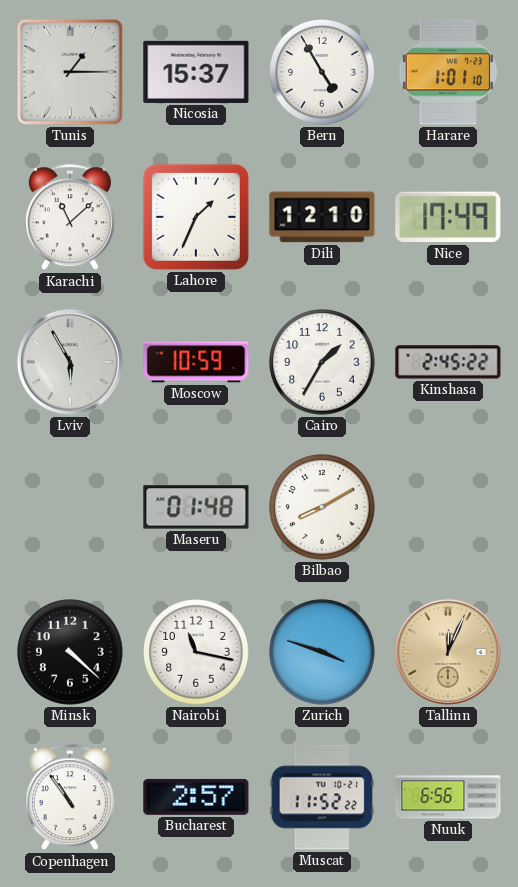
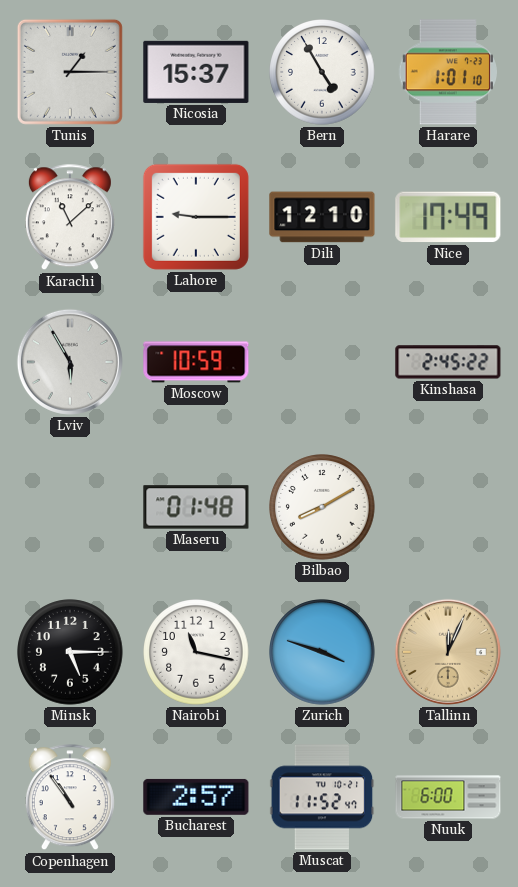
Lahore: 1:34 -> 9:15
Cairo: 1:35 -> none
Minsk: 4:22 -> 5:15
Muscat: 11:52:22 -> 11:52:47
Nuuk: 6:56 -> 6:00
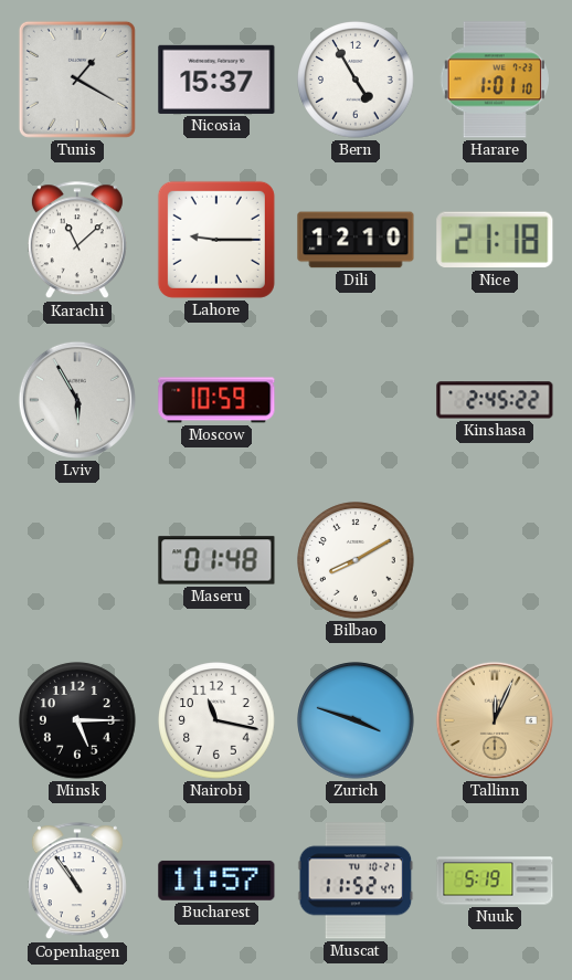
Tunis: 1:15 -> 1:20
Nice: 17:49 -> 21:18
Bucharest: 2:57 -> 11:57
Nuuk: 6:00 -> 5:19
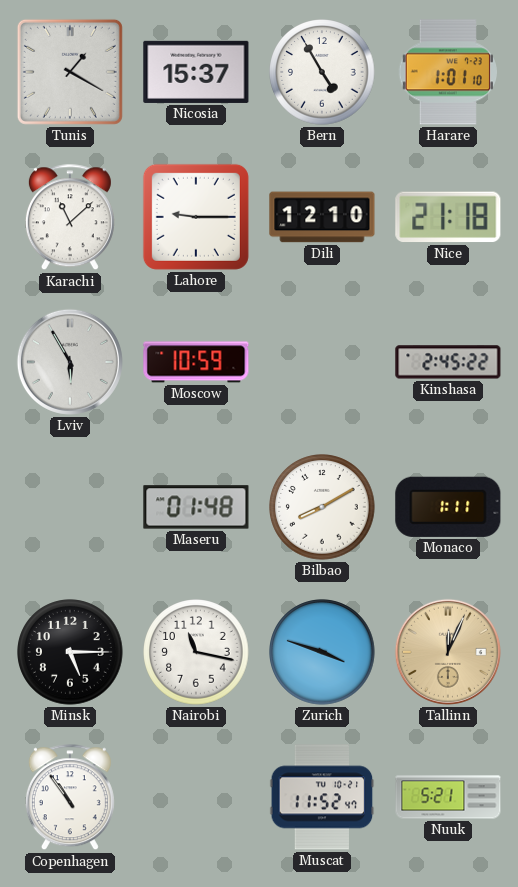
Monaco: none -> 1:11
Bucharest: 11:57 -> none
Nuuk: 5:19 -> 5:21
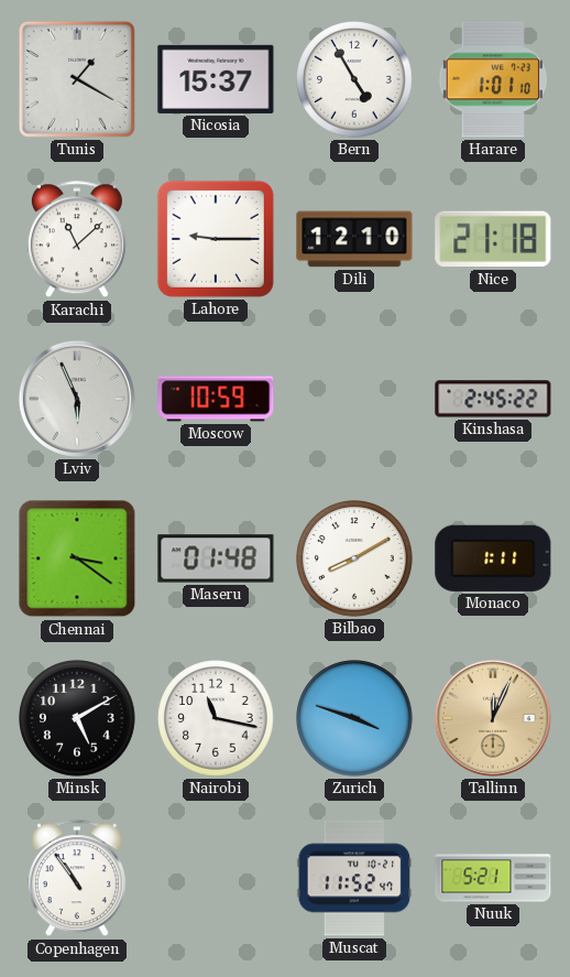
Lviv: 5:55 -> 5:56
Chennai: none -> 3:21
Minsk: 5:15 -> 5:10
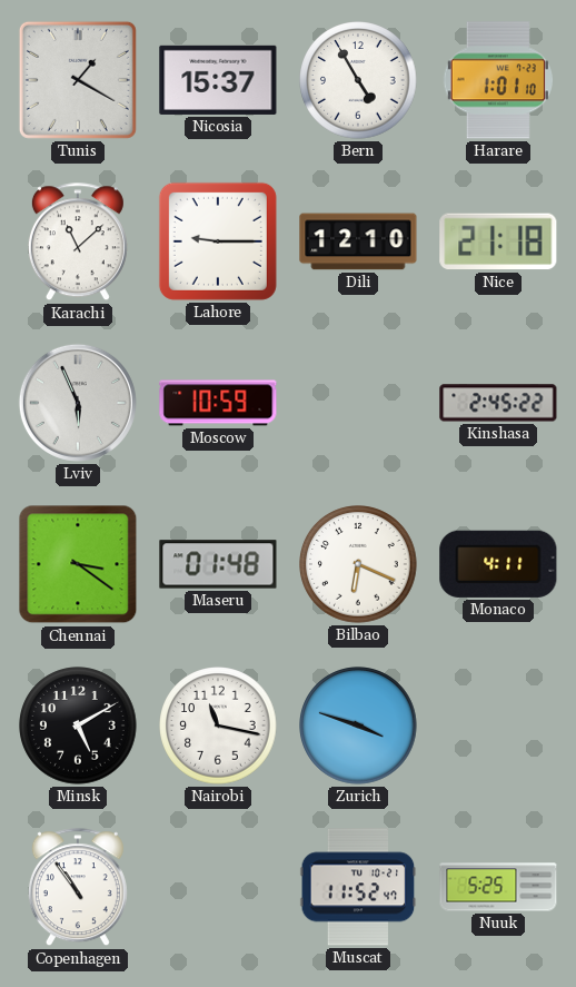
Bilbao: 8:10 -> 6:19
Monaco: 1:11 -> 4:11
Tallinn: 12:04 -> none
Nuuk: 5:21 -> 5:25
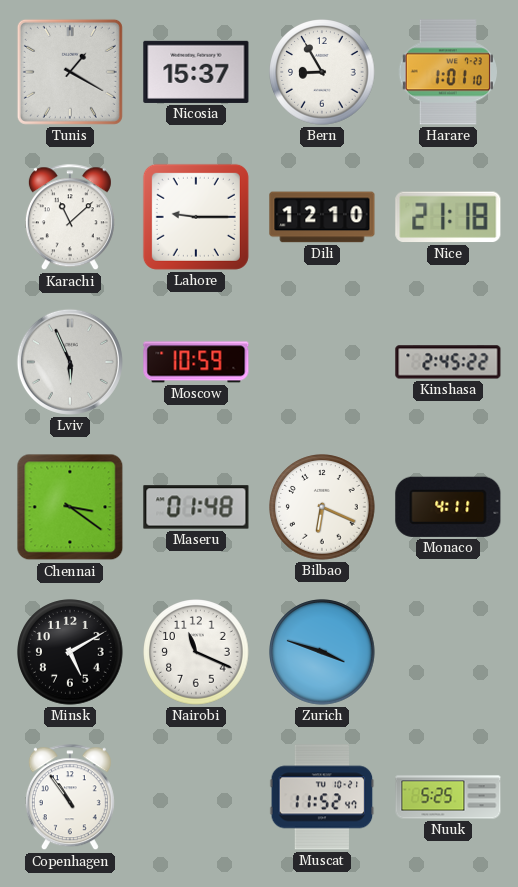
Bern: 4:55 -> 8:55
Nairobi: 11:17 -> 11:19
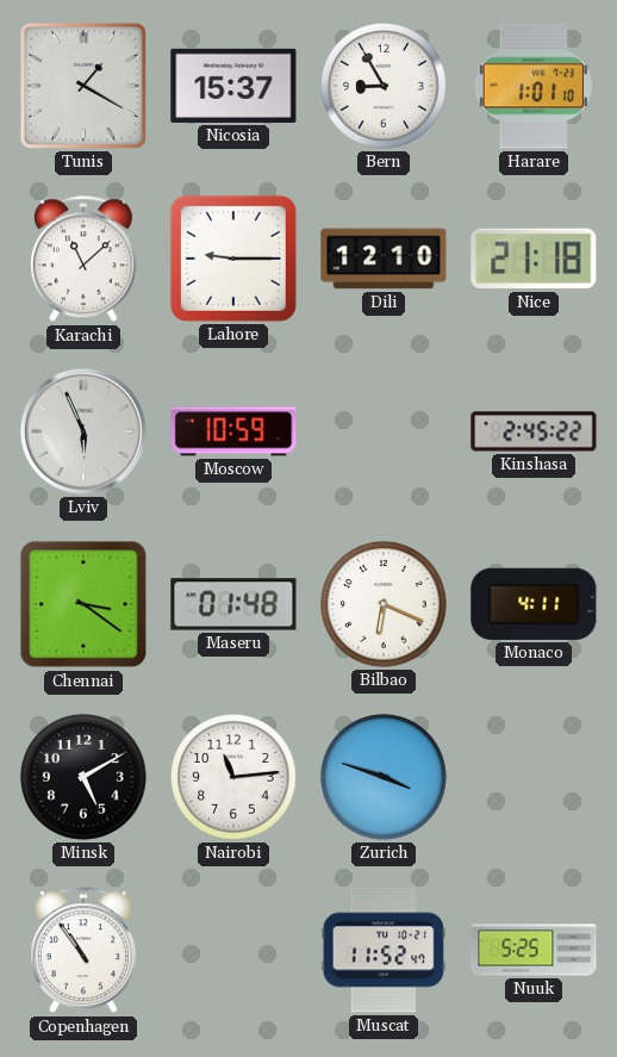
Nairobi: 11:19 -> 11:14
